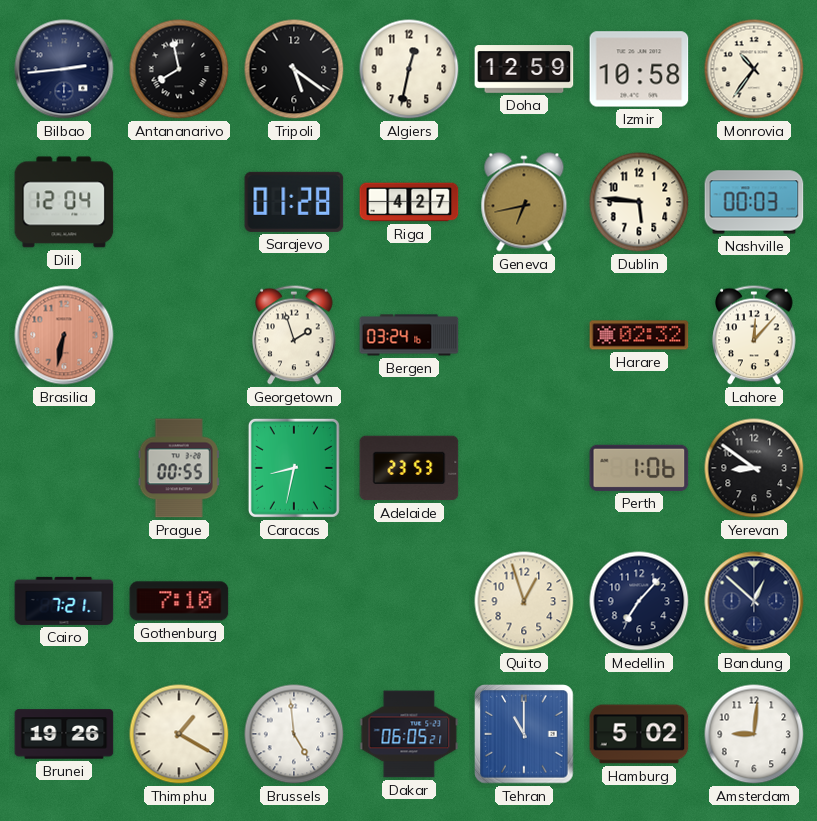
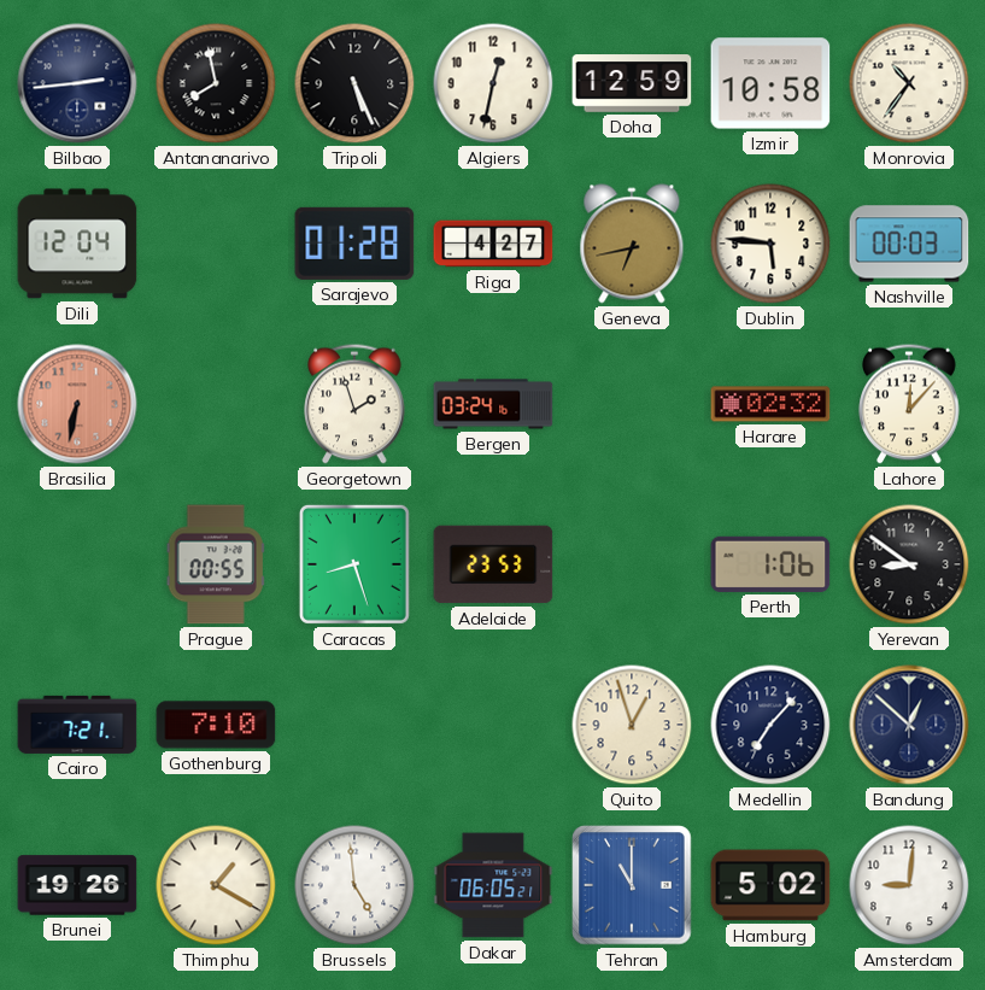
Tripoli: 5:21 -> 5:26
Caracas: 8:32 -> 8:27
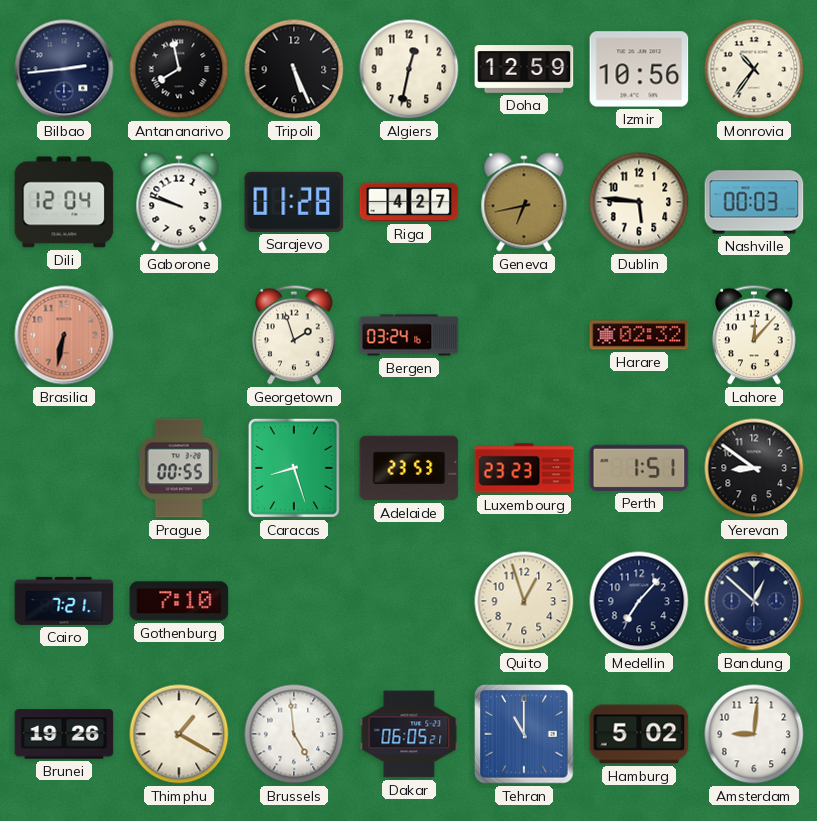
Izmir: 10:58 -> 10:56
Gaborone: none -> 9:48
Luxembourg: none -> 23:23
Perth: 1:06 -> 1:51
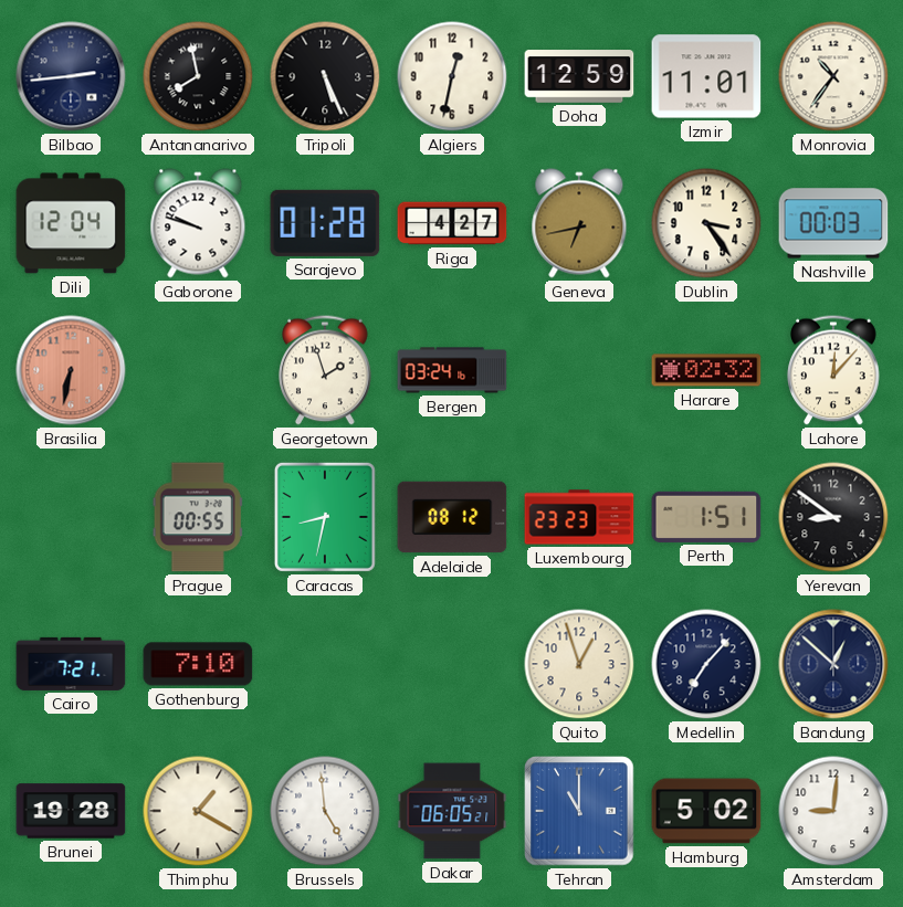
Izmir: 10:56 -> 11:01
Dublin: 5:46 -> 3:24
Caracas: 8:27 -> 8:32
Adelaide: 23:53 -> 08:12
Brunei: 19:26 -> 19:28
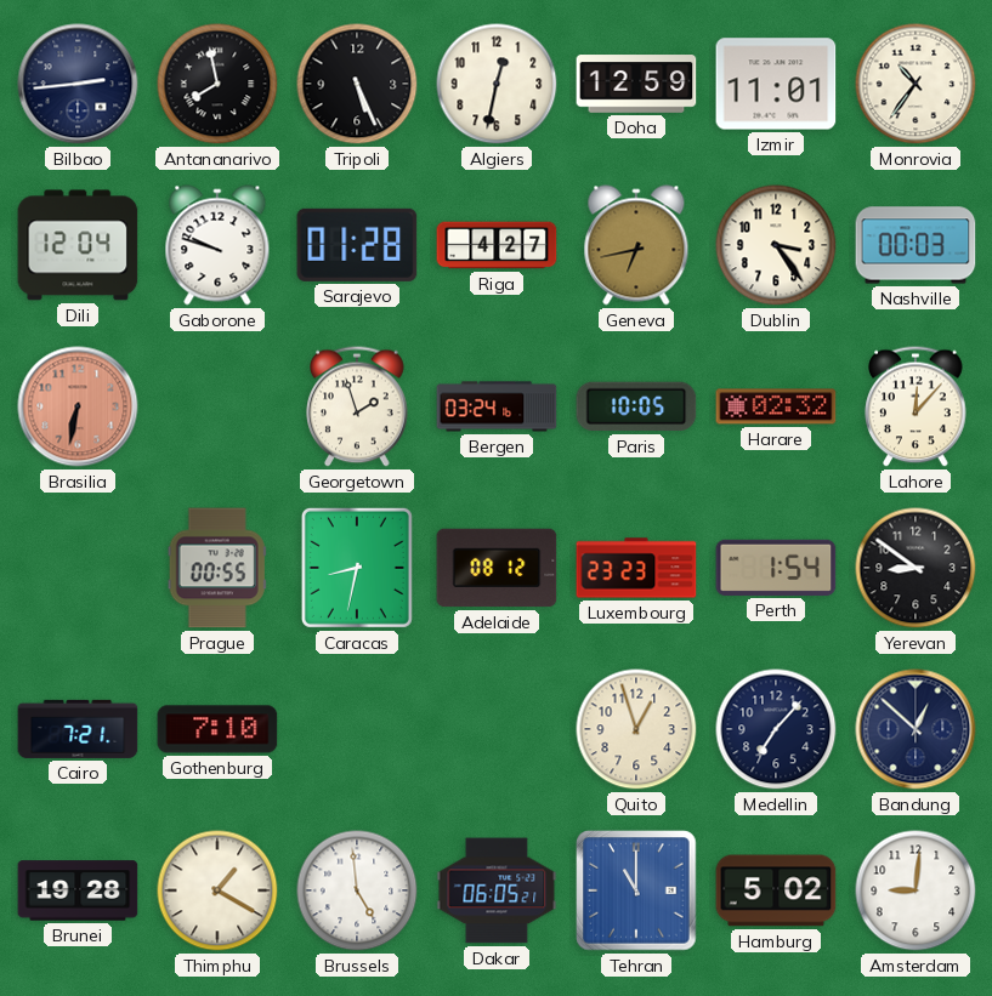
Paris: none -> 10:05
Perth: 1:51 -> 1:54
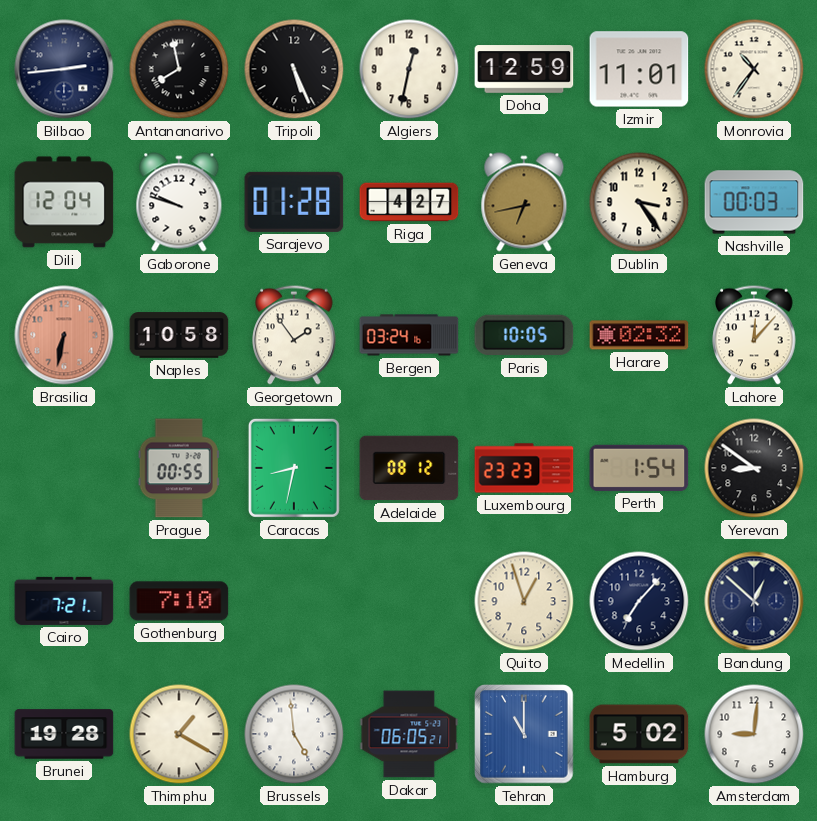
Naples: none -> 10:58
Georgetown: 1:57 -> 1:54
